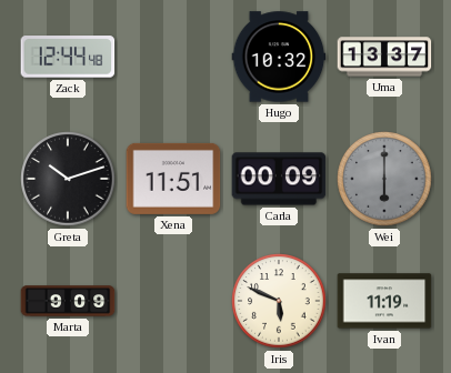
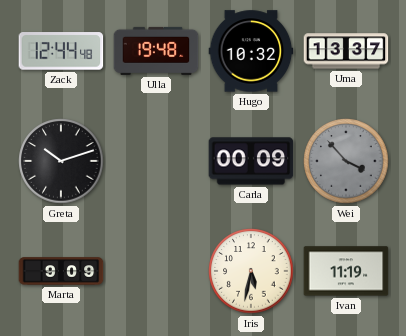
Ulla: none -> 19:48
Xena: 11:51 -> none
Wei: 6:00 -> 3:53
Iris: 5:49 -> 5:32
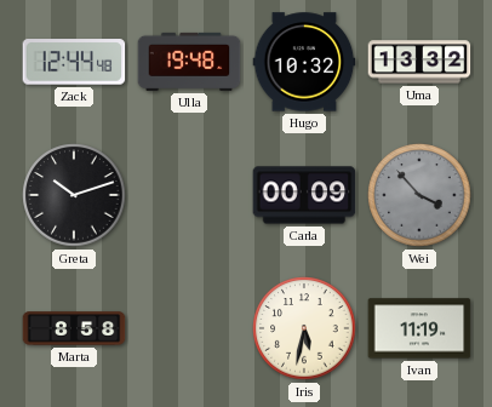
Uma: 13:37 -> 13:32
Marta: 9:09 -> 8:58
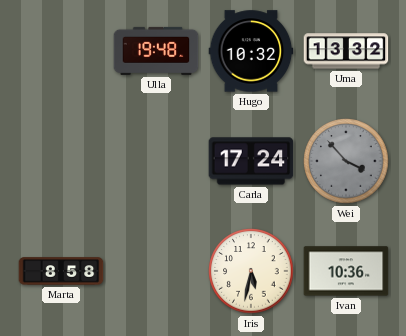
Zack: 12:44 -> none
Greta: 10:12 -> none
Carla: 00:09 -> 17:24
Ivan: 11:19 -> 10:36
